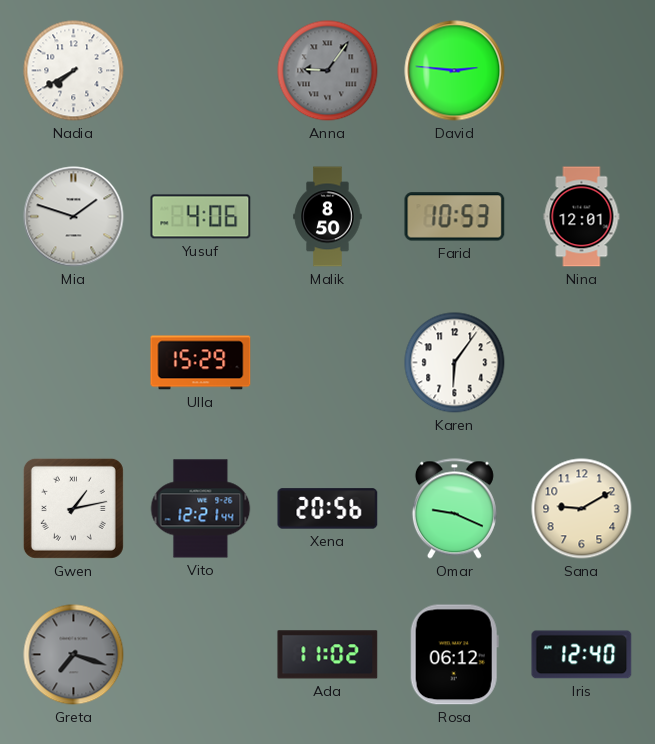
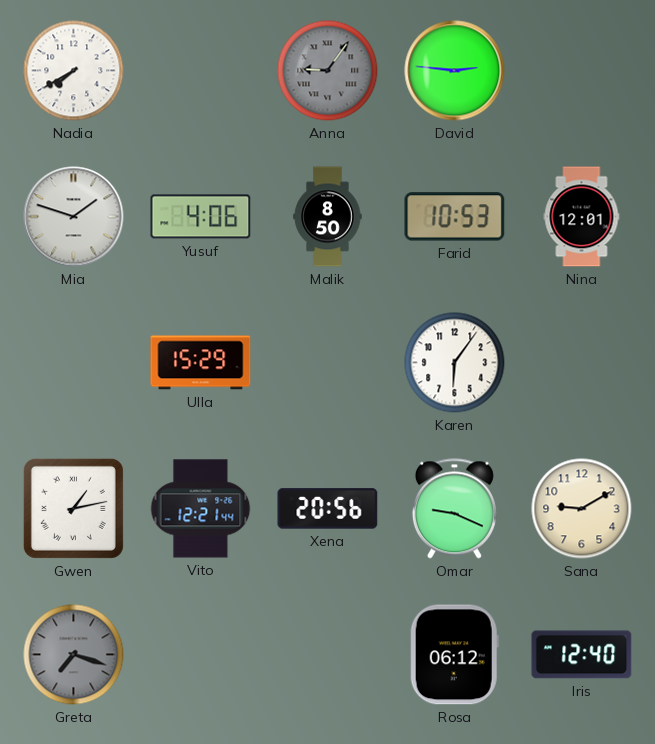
Ada: 11:02 -> none
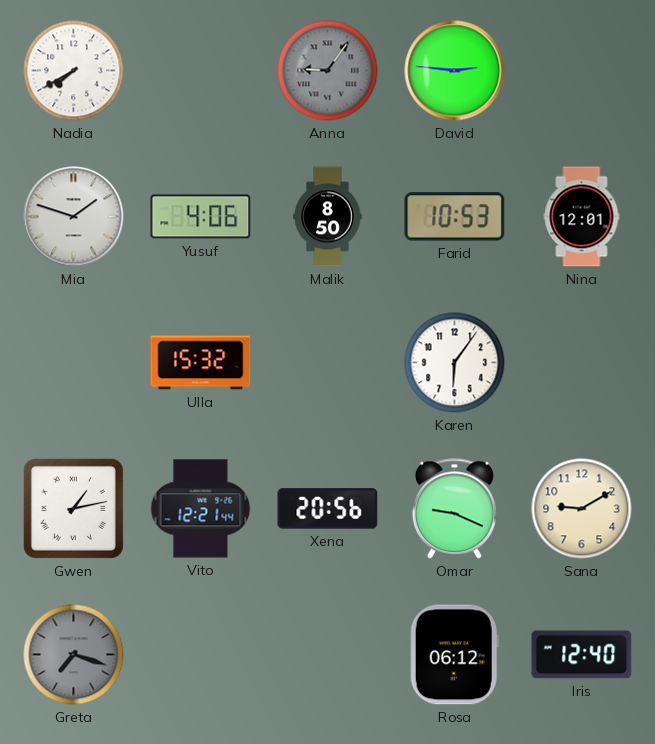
Ulla: 15:29 -> 15:32
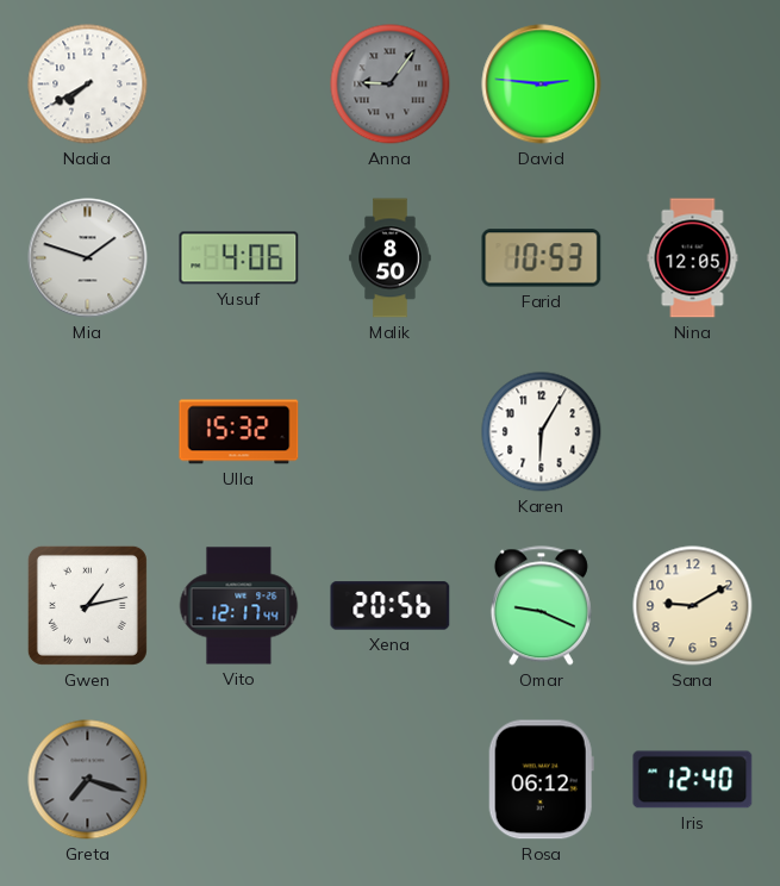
Nina: 12:01 -> 12:05
Karen: 6:06 -> 6:05
Vito: 12:21 -> 12:17
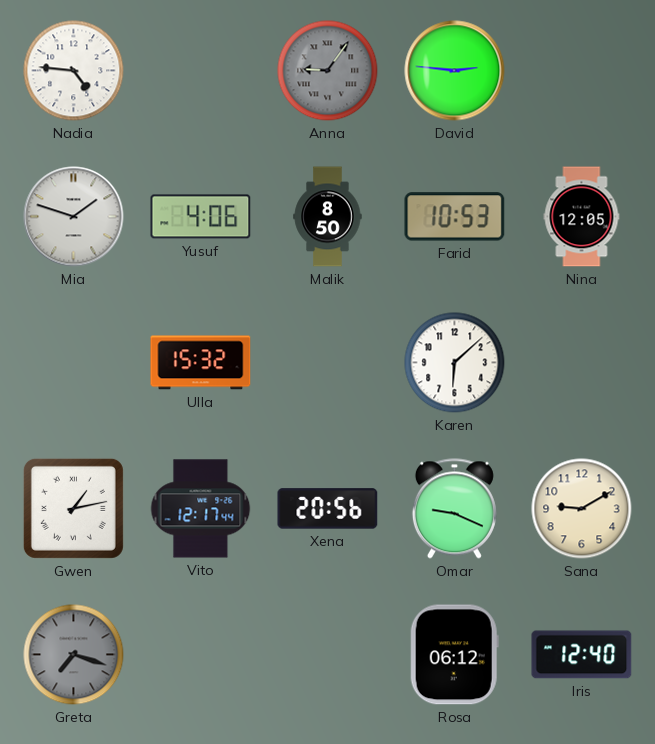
Nadia: 7:40 -> 4:46
Karen: 6:05 -> 6:08
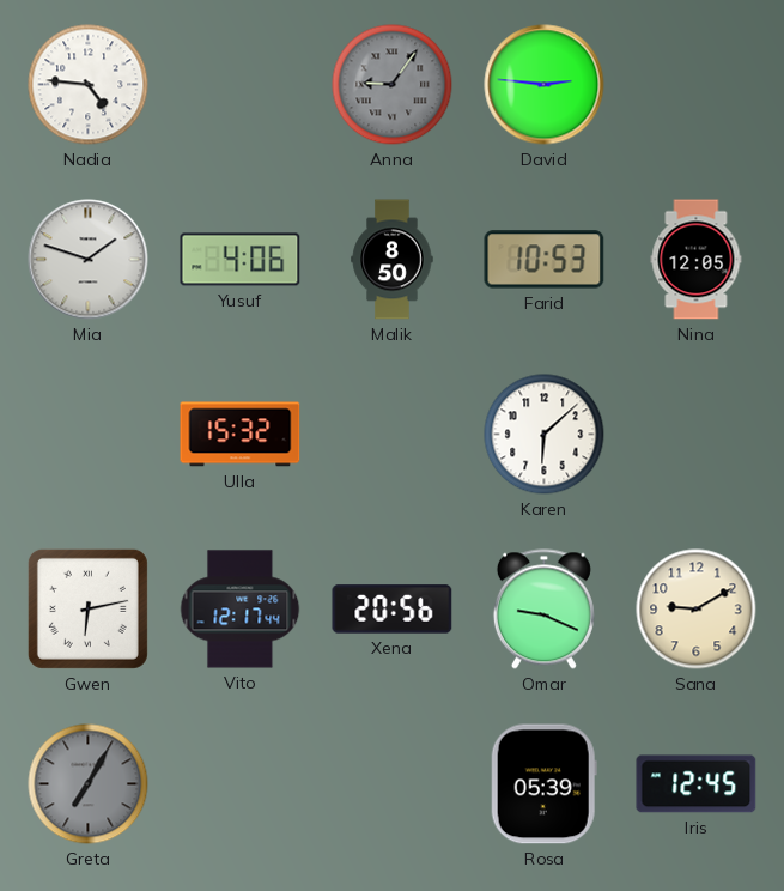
Gwen: 1:13 -> 6:13
Greta: 7:18 -> 7:05
Rosa: 06:12 -> 05:39
Iris: 12:40 -> 12:45
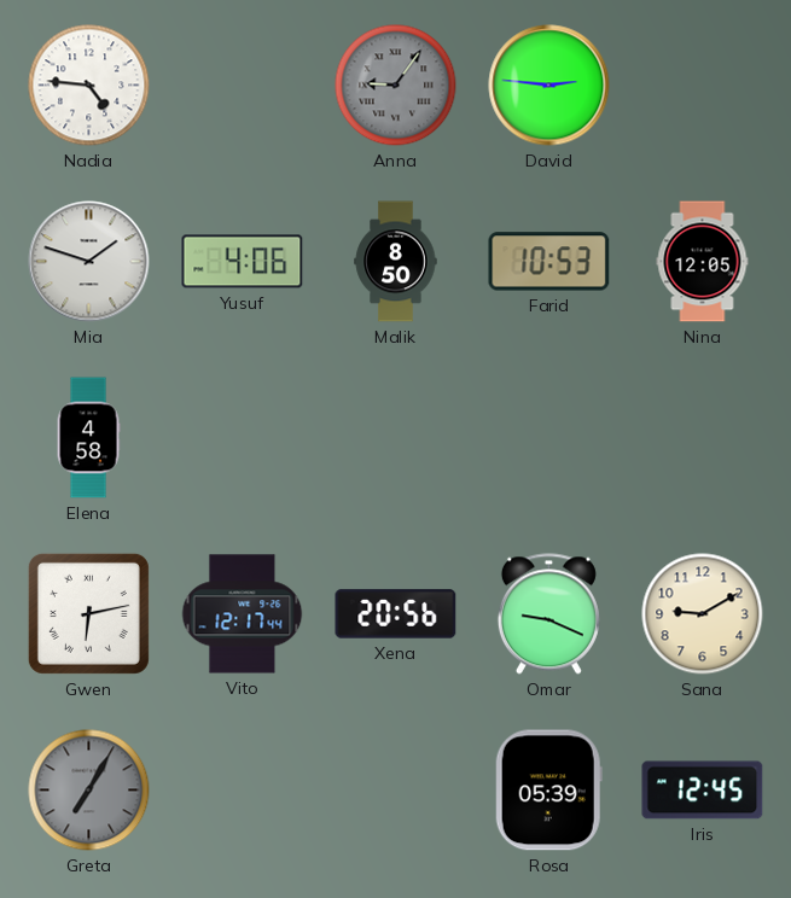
Elena: none -> 4:58
Ulla: 15:32 -> none
Karen: 6:08 -> none
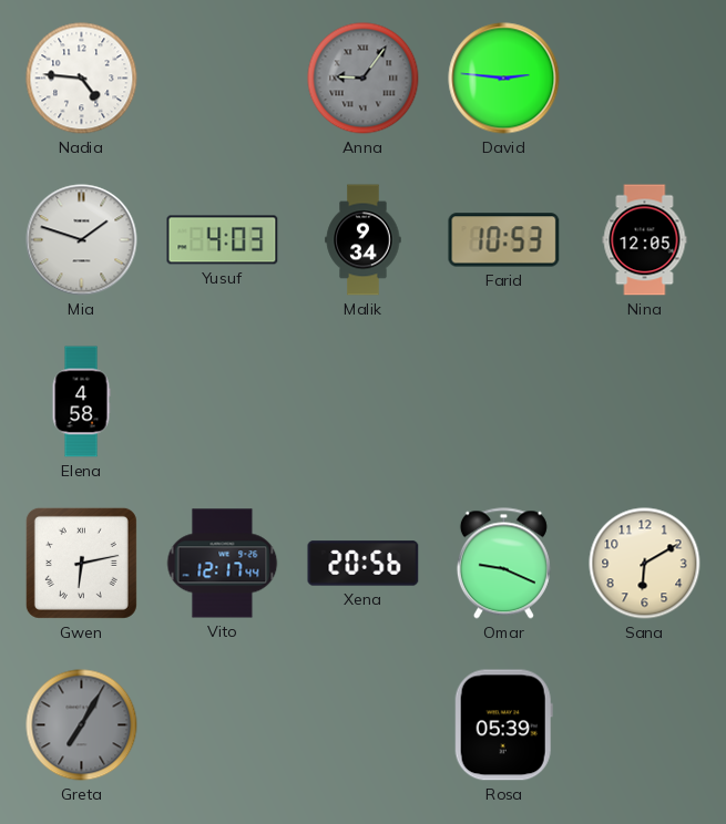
Yusuf: 4:06 -> 4:03
Malik: 8:50 -> 9:34
Sana: 9:10 -> 6:10
Iris: 12:45 -> none
